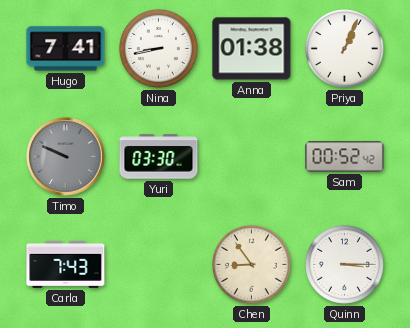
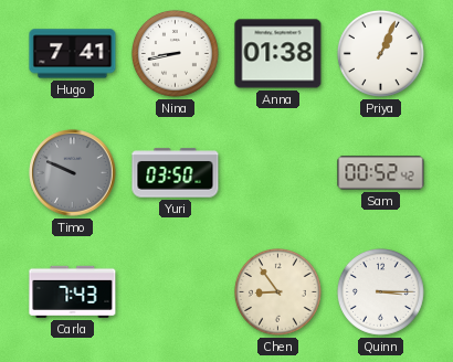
Yuri: 03:30 -> 03:50
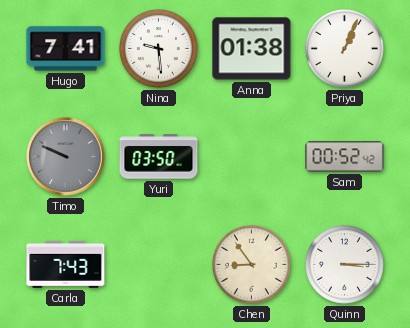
Nina: 8:43 -> 9:29
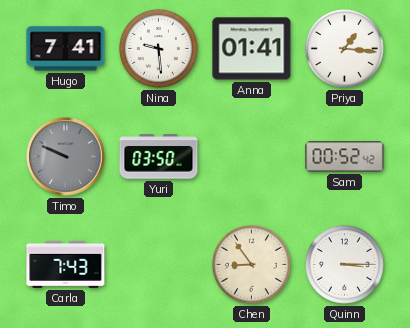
Anna: 01:38 -> 01:41
Priya: 1:04 -> 1:16
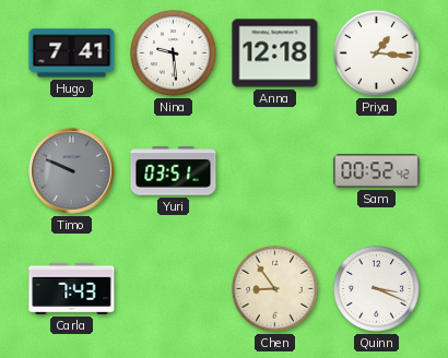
Anna: 01:41 -> 12:18
Yuri: 03:50 -> 03:51
Quinn: 3:15 -> 3:19
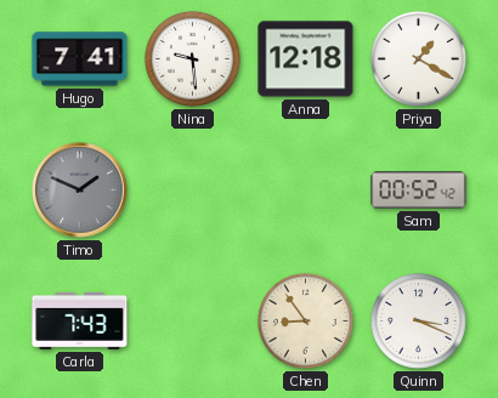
Priya: 1:16 -> 1:20
Timo: 9:49 -> 1:49
Yuri: 03:51 -> none
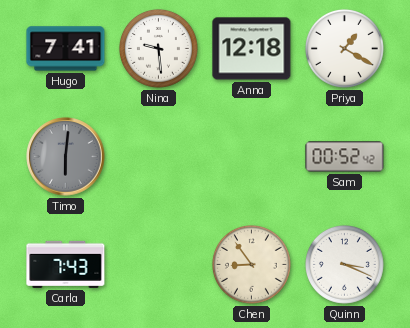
Timo: 1:49 -> 6:01
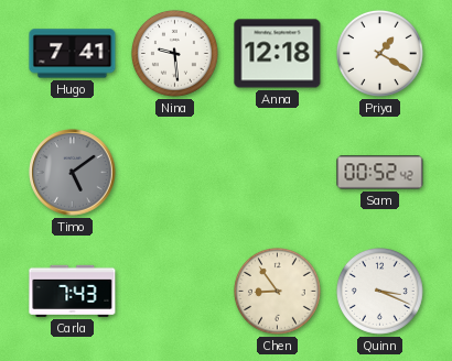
Timo: 6:01 -> 5:09
